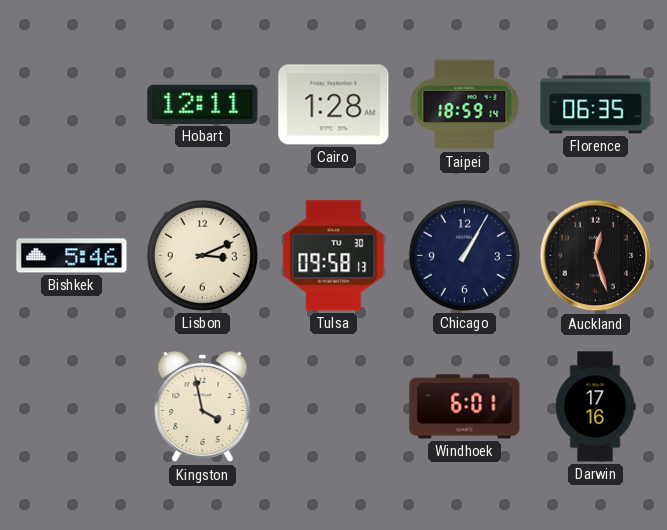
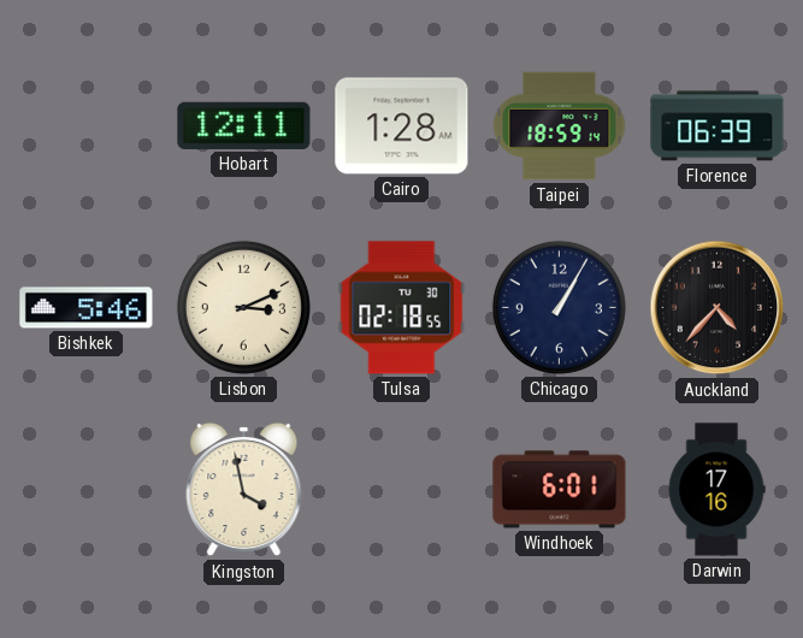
Florence: 06:35 -> 06:39
Tulsa: 09:58 -> 02:18
Auckland: 12:27 -> 4:37
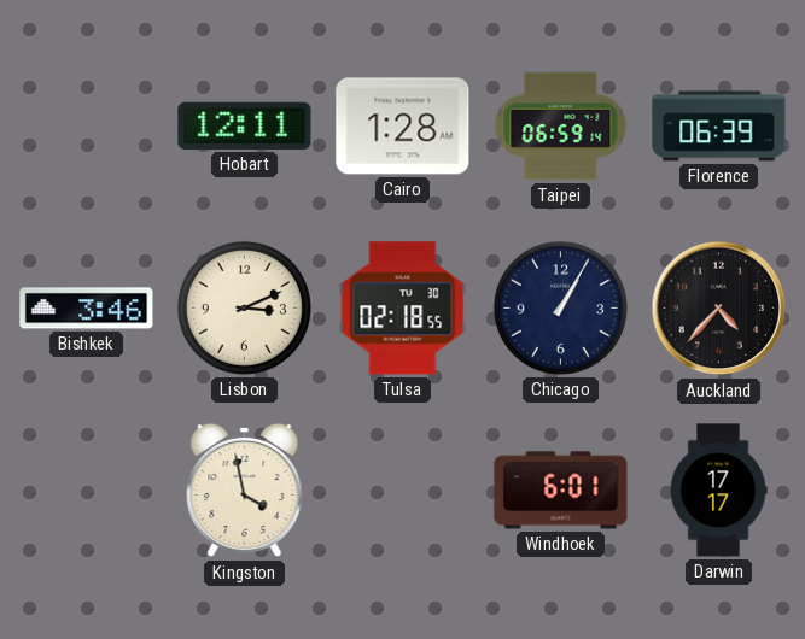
Taipei: 18:59 -> 06:59
Bishkek: 5:46 -> 3:46
Darwin: 17:16 -> 17:17
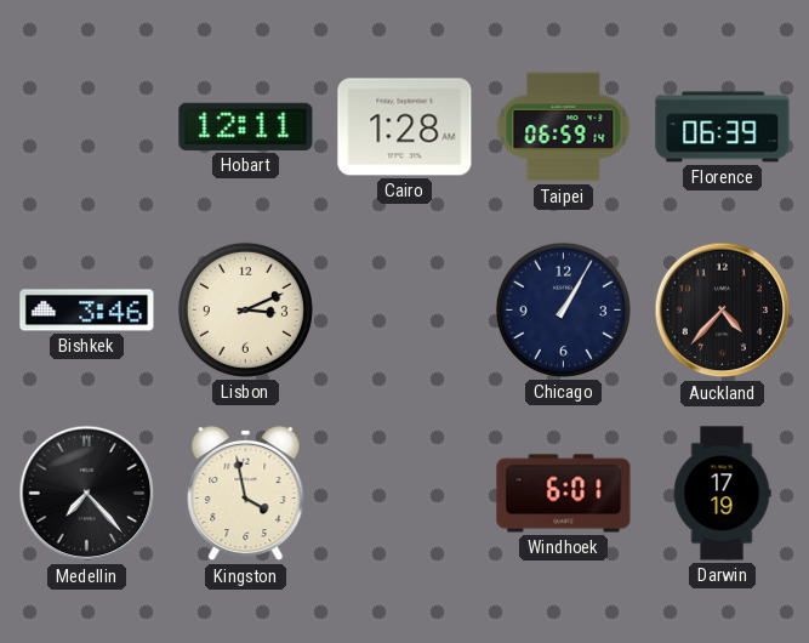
Tulsa: 02:18 -> none
Medellin: none -> 7:23
Darwin: 17:17 -> 17:19
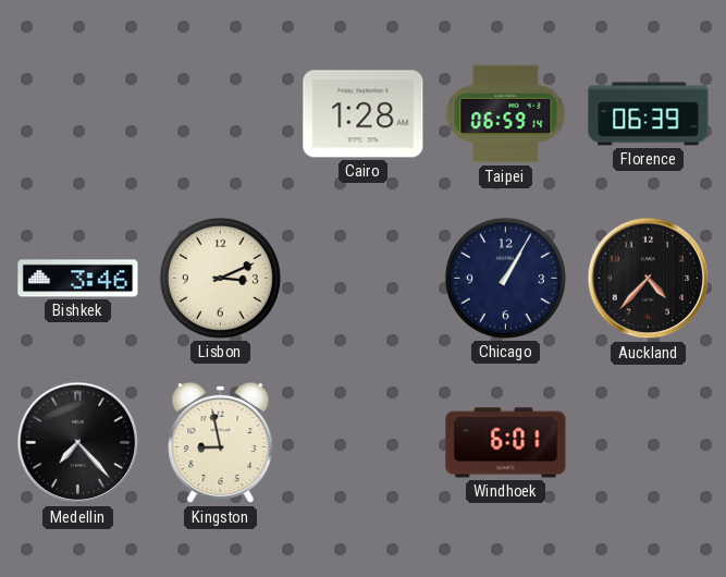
Hobart: 12:11 -> none
Kingston: 3:58 -> 8:58
Darwin: 17:19 -> none
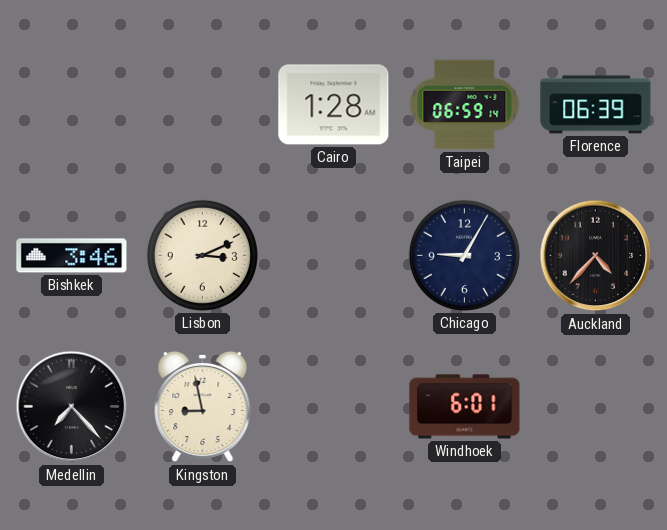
Chicago: 1:05 -> 9:05
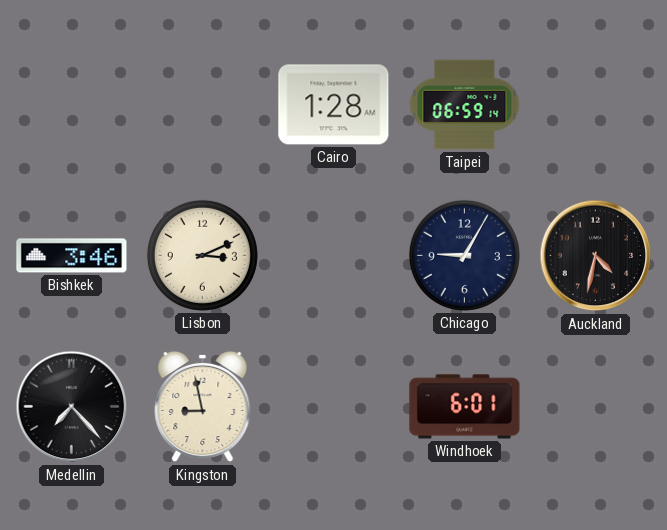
Florence: 06:39 -> none
Auckland: 4:37 -> 4:32
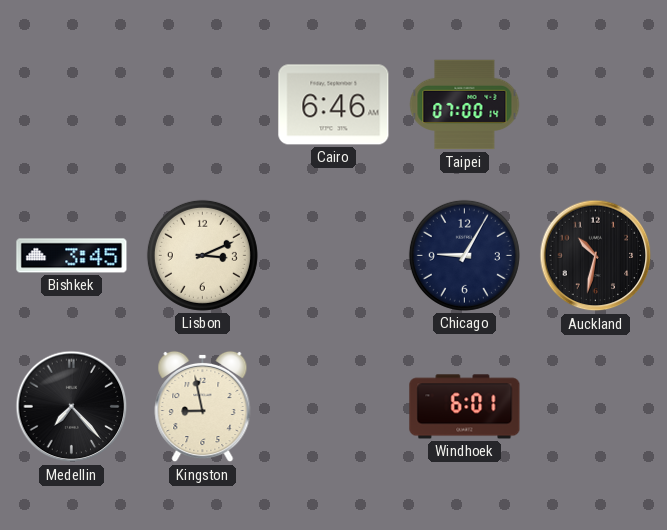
Cairo: 1:28 -> 6:46
Taipei: 06:59 -> 07:00
Bishkek: 3:46 -> 3:45
Auckland: 4:32 -> 10:32
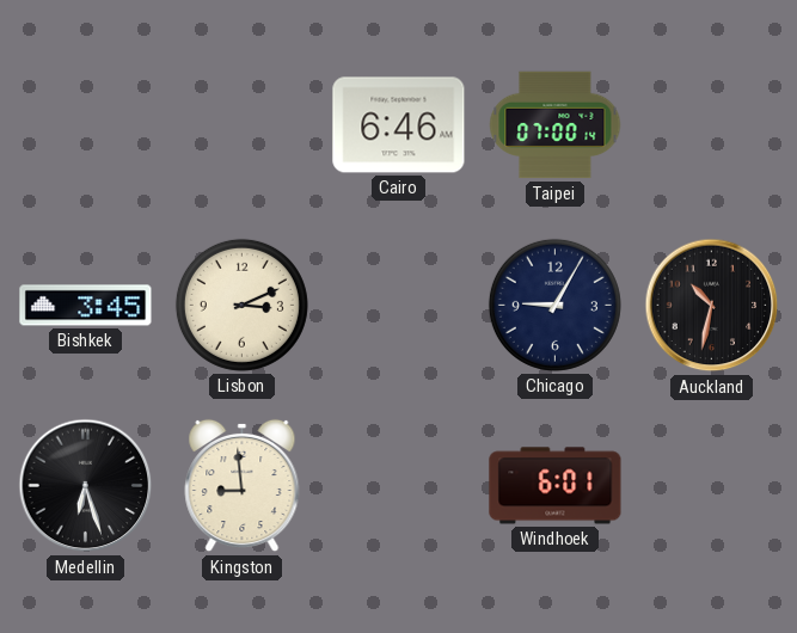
Medellin: 7:23 -> 6:27
Kingston: 8:58 -> 8:59
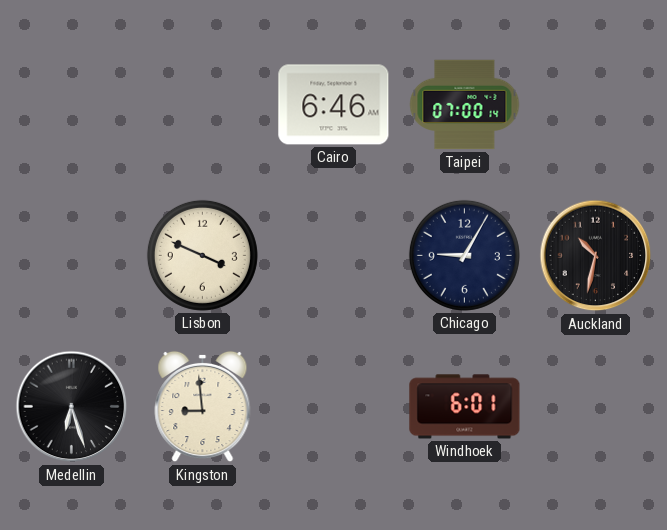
Bishkek: 3:45 -> none
Lisbon: 3:11 -> 3:49
